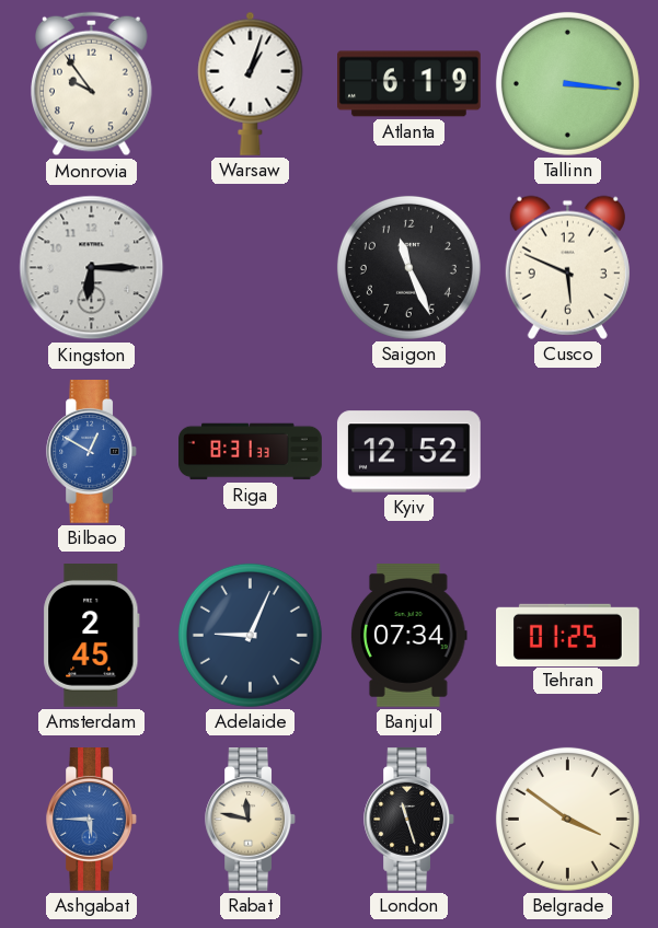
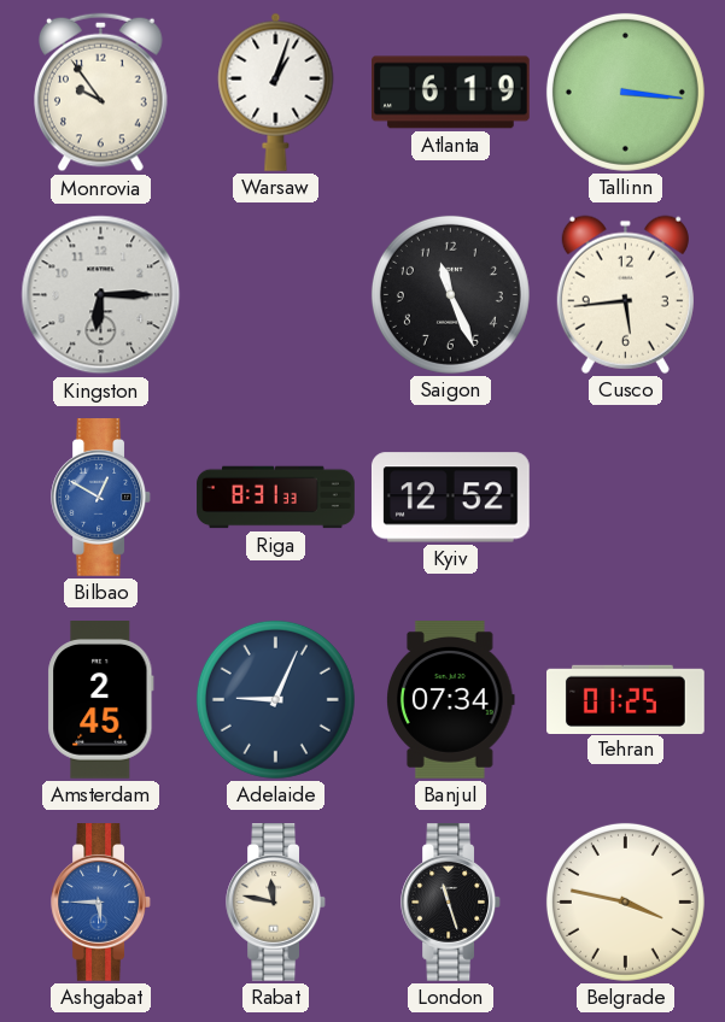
Cusco: 5:49 -> 5:44
Belgrade: 3:51 -> 3:47
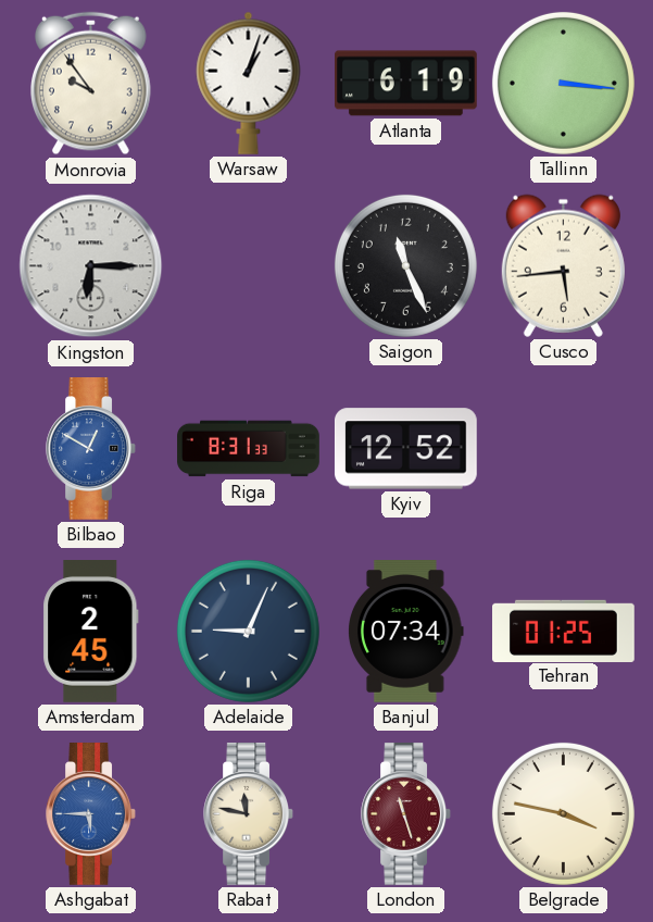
London dial: black -> burgundy
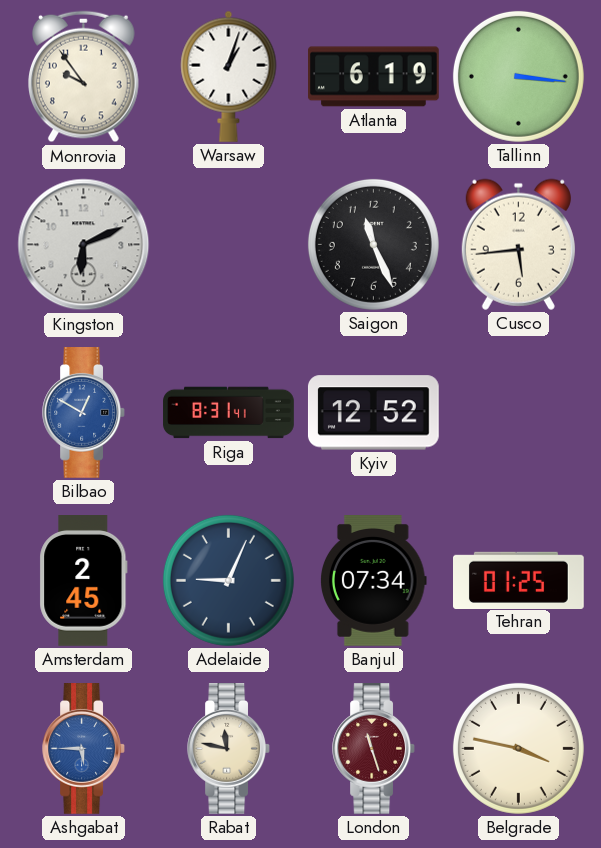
Kingston: 6:15 -> 6:11
Riga: 8:31:33 -> 8:31:41
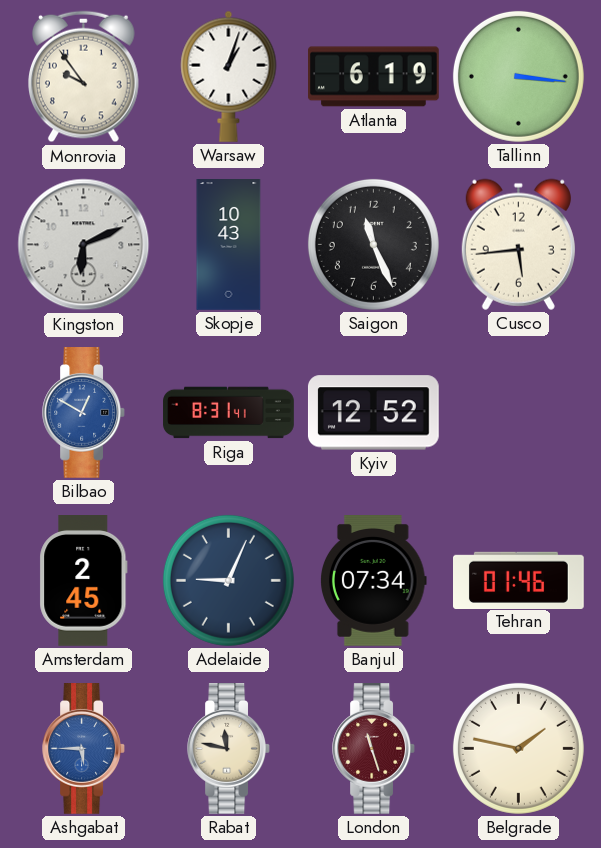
Skopje: none -> 10:43
Tehran: 01:25 -> 01:46
Belgrade: 3:47 -> 1:47
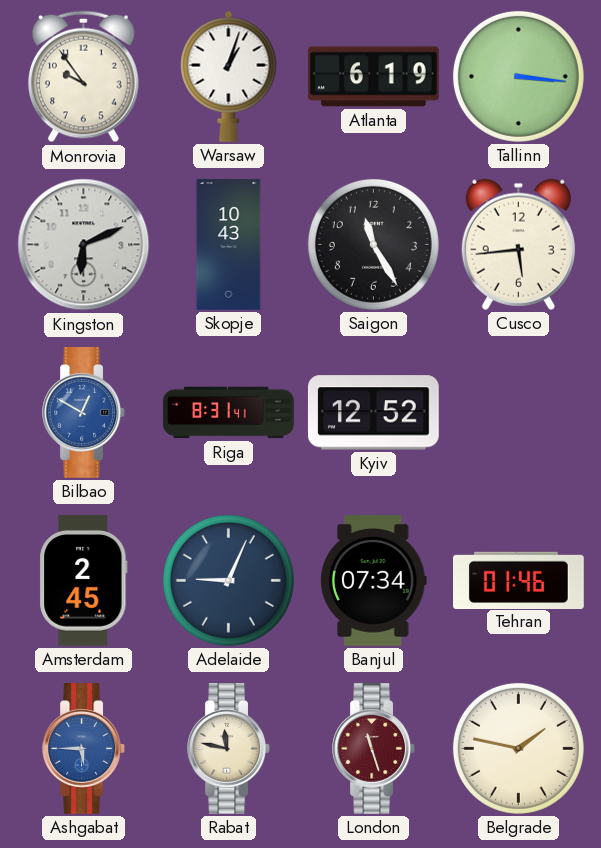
Saigon: 11:26 -> 11:25
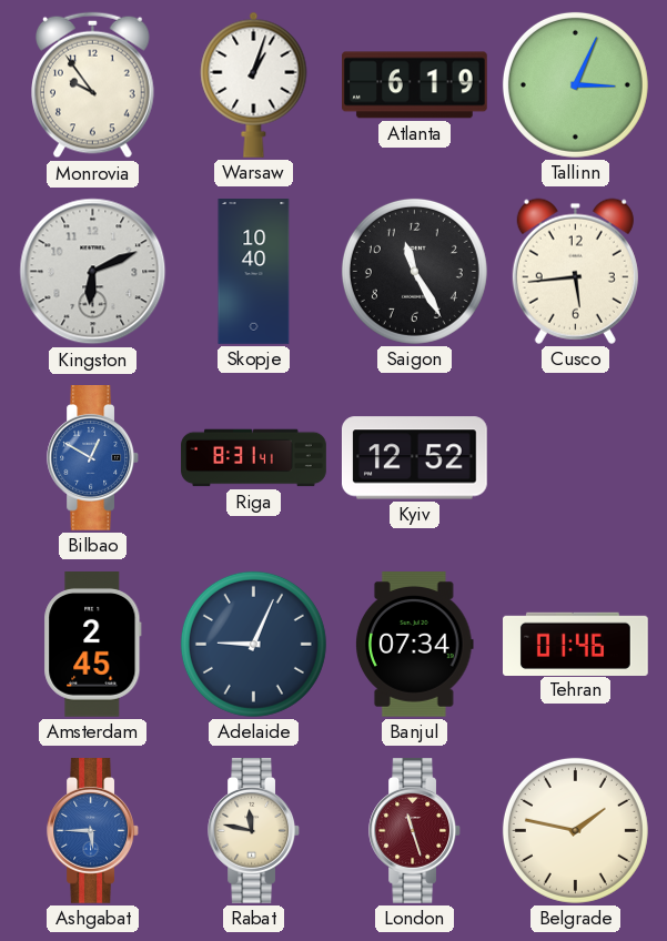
Tallinn: 3:16 -> 3:04
Skopje: 10:43 -> 10:40
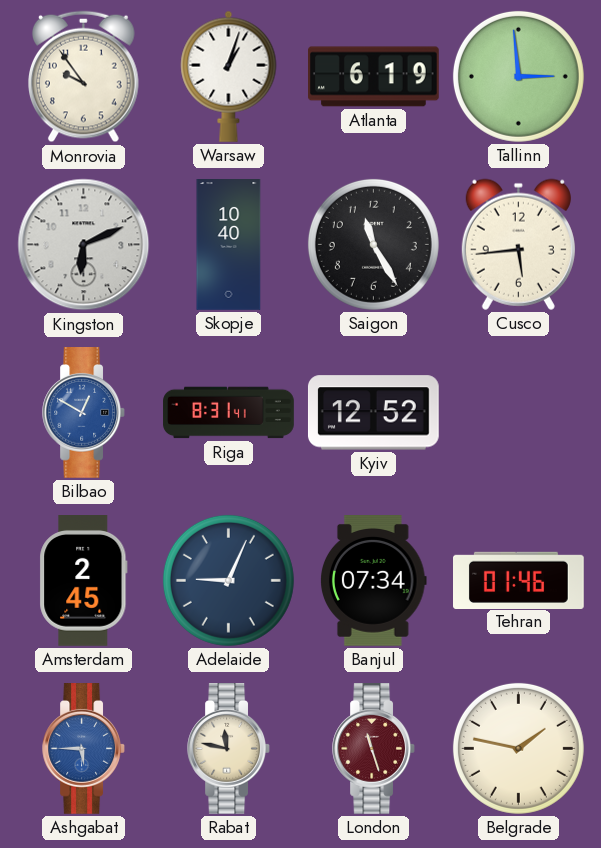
Tallinn: 3:04 -> 2:59
